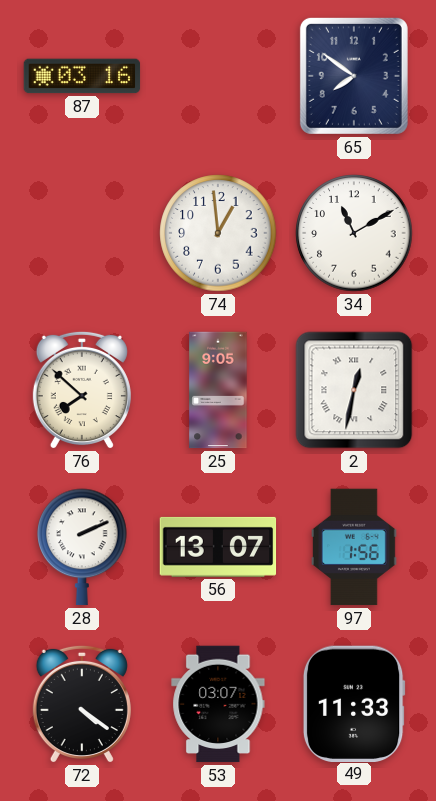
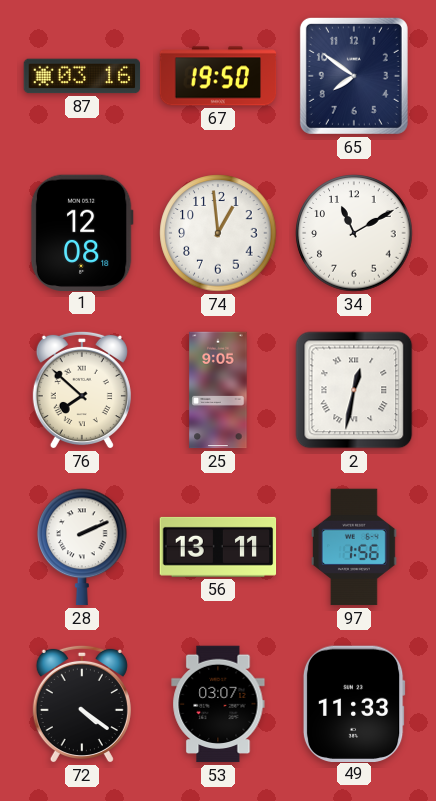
67: none -> 19:50
1: none -> 12:08
56: 13:07 -> 13:11
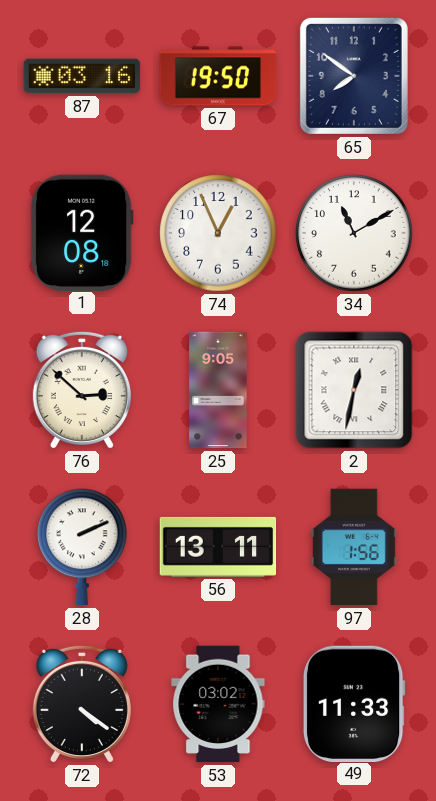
74: 12:59 -> 12:56
76: 7:52 -> 2:52
53: 03:07 -> 03:02
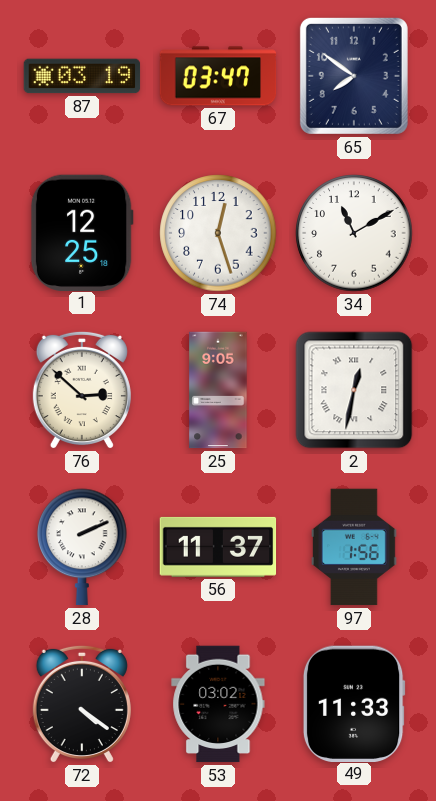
87: 03:16 -> 03:19
67: 19:50 -> 03:47
1: 12:08 -> 12:25
74: 12:56 -> 12:27
56: 13:11 -> 11:37
